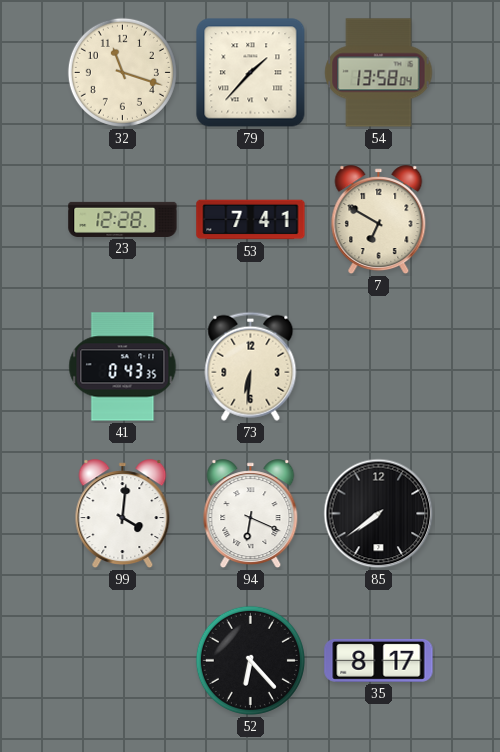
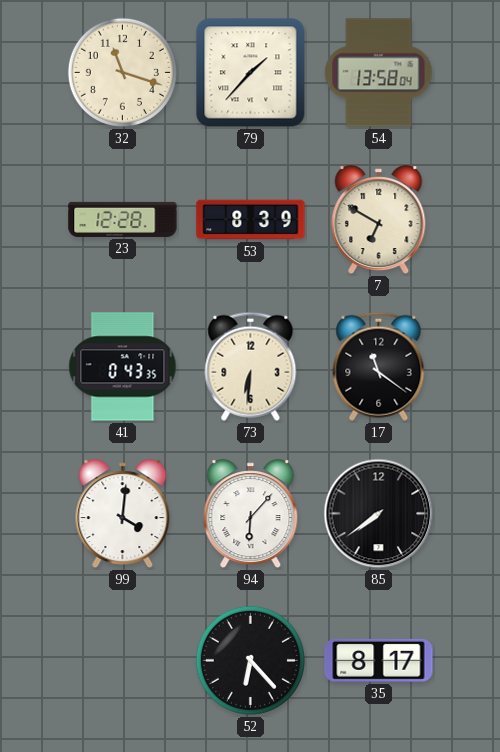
53: 7:41 -> 8:39
17: none -> 11:21
94: 6:19 -> 6:07
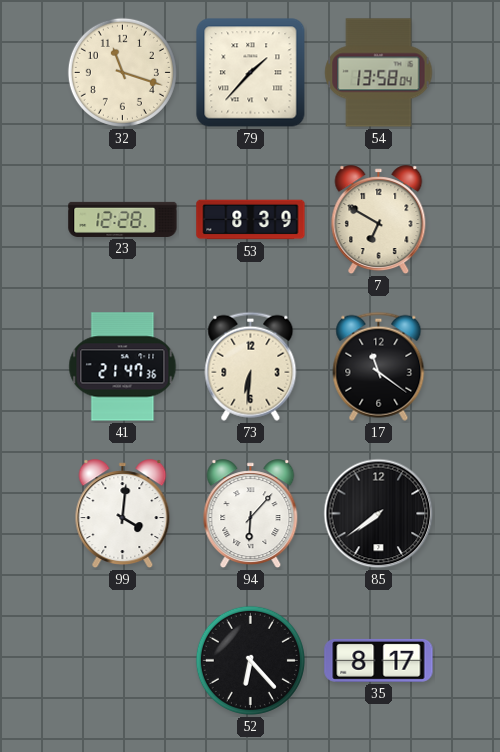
41: 0:43 -> 21:47
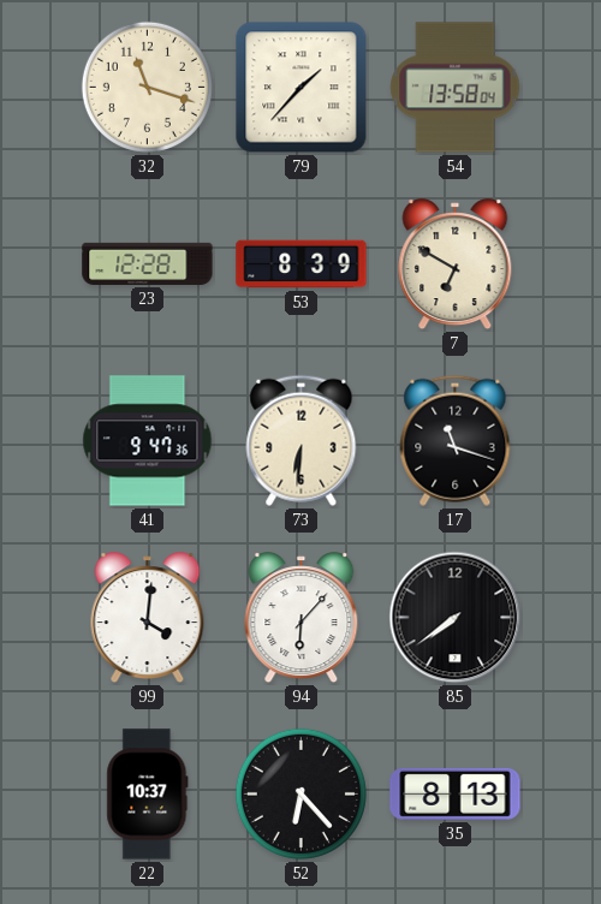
41: 21:47 -> 9:47
17: 11:21 -> 11:18
22: none -> 10:37
35: 8:17 -> 8:13
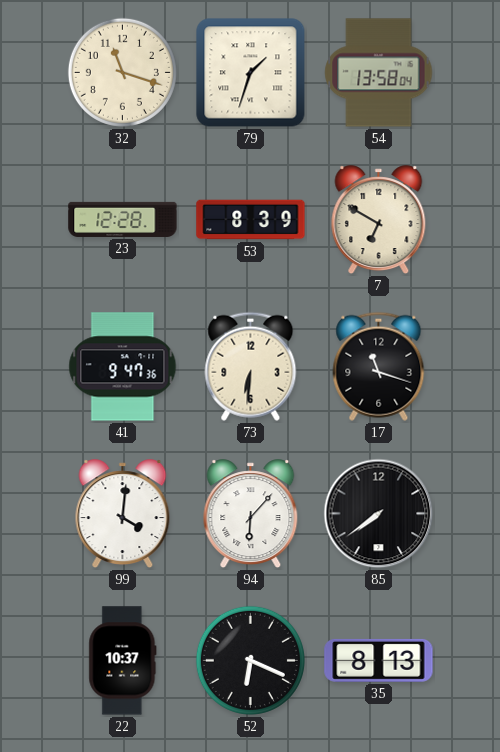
79: 1:37 -> 1:33
52: 6:23 -> 6:19
